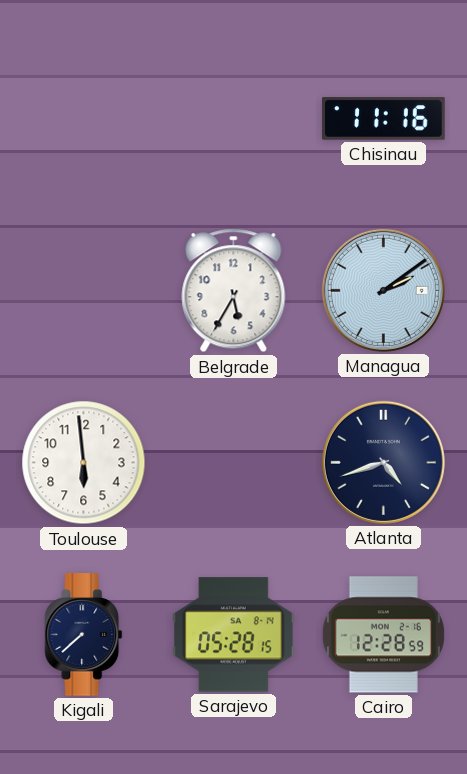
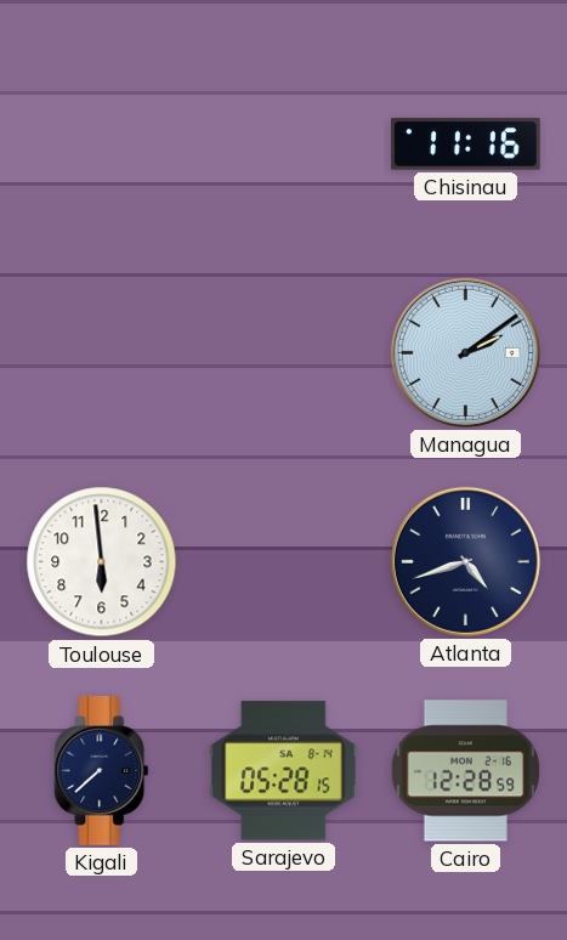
Belgrade: 5:35 -> none
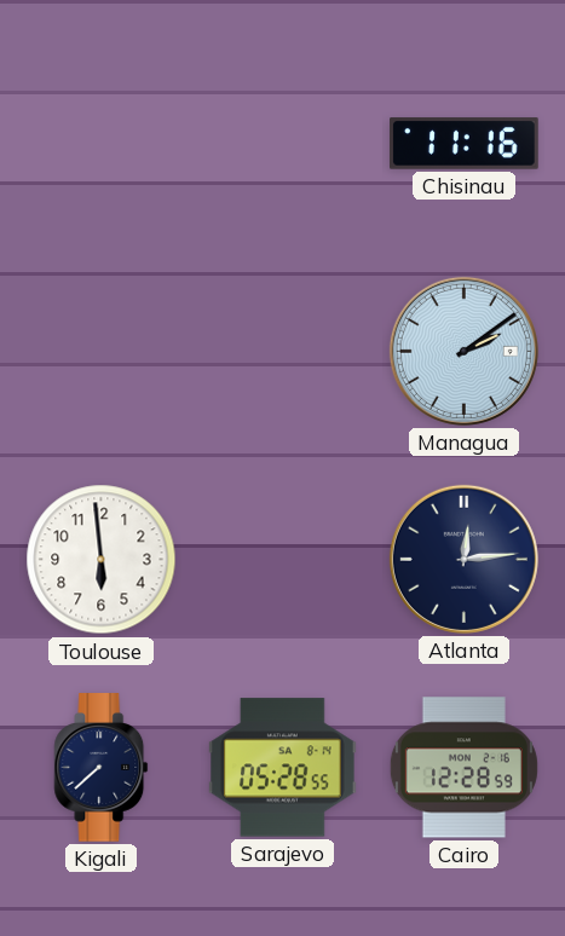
Atlanta: 4:42 -> 12:14
Sarajevo: 05:28:15 -> 05:28:55
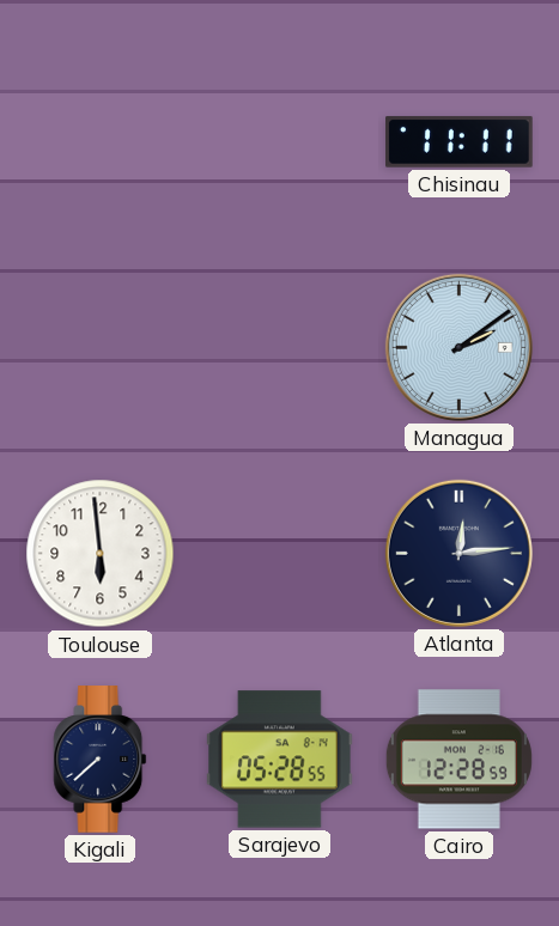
Chisinau: 11:16 -> 11:11
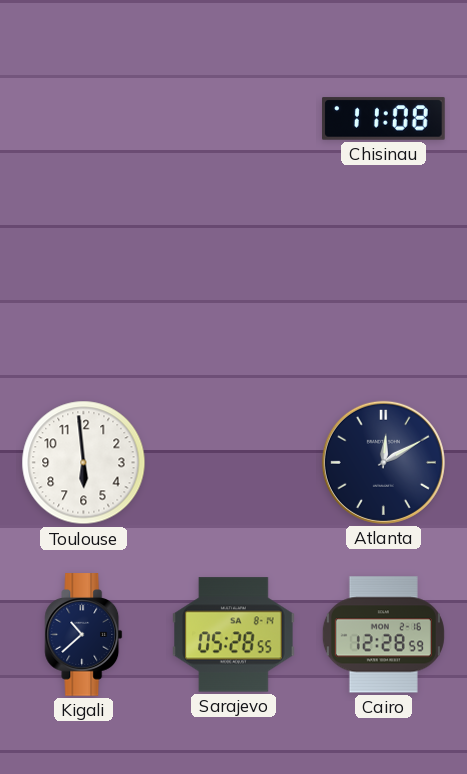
Chisinau: 11:11 -> 11:08
Managua: 2:09 -> none
Atlanta: 12:14 -> 12:10
Kigali: 7:38 -> 10:38
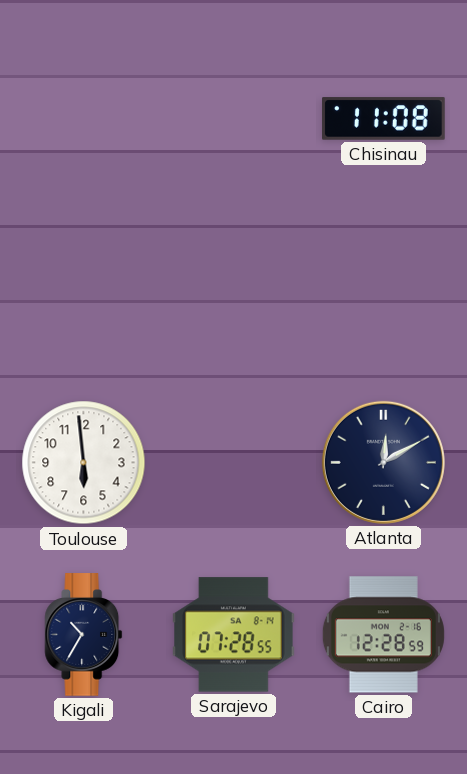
Kigali: 10:38 -> 10:35
Sarajevo: 05:28 -> 07:28
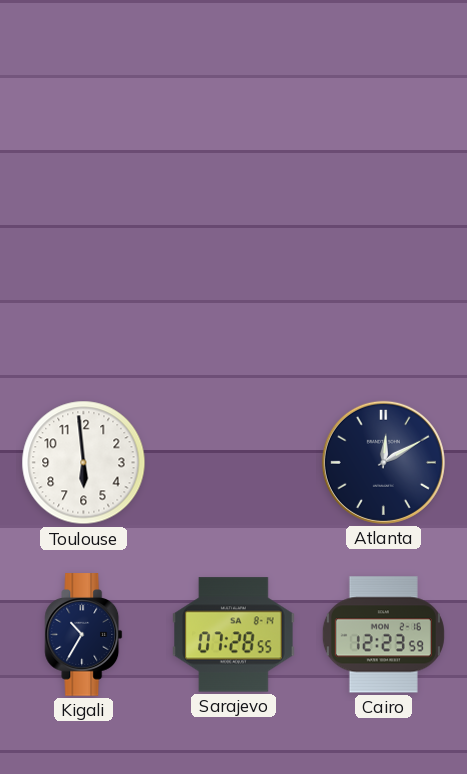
Chisinau: 11:08 -> none
Cairo: 12:28 -> 12:23
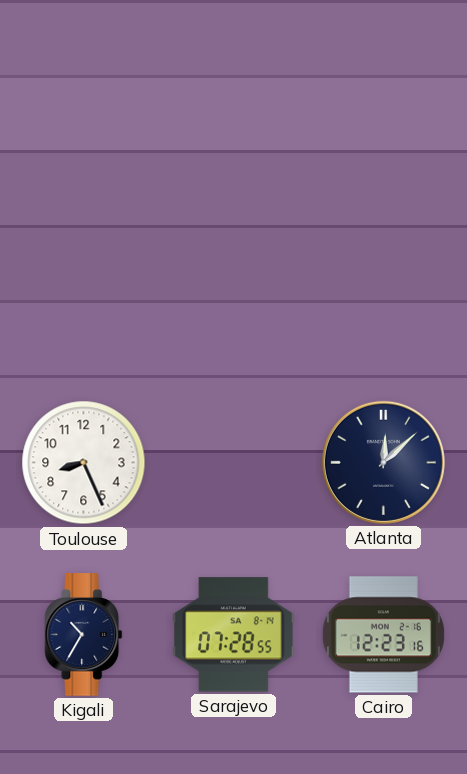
Toulouse: 5:59 -> 8:26
Atlanta: 12:10 -> 12:08
Cairo: 12:23:59 -> 12:23:16
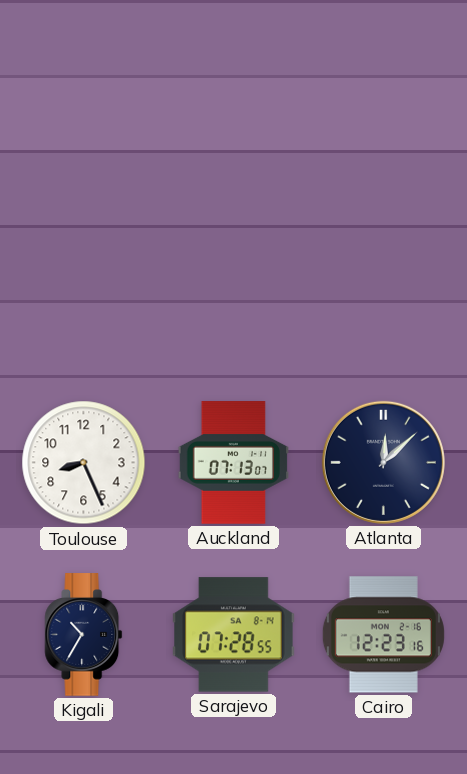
Auckland: none -> 07:13
